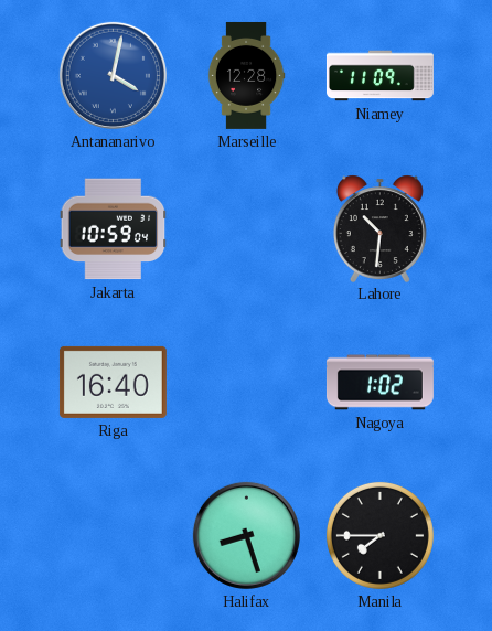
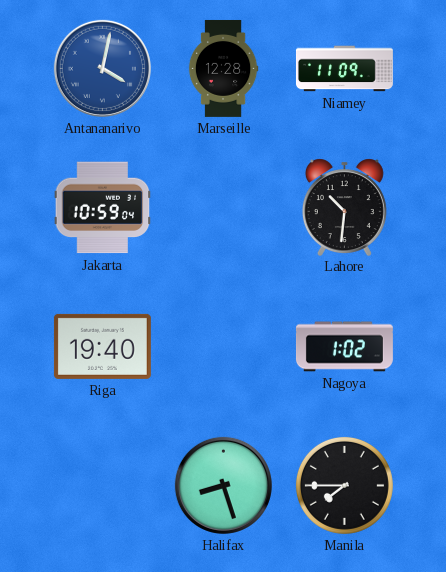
Riga: 16:40 -> 19:40
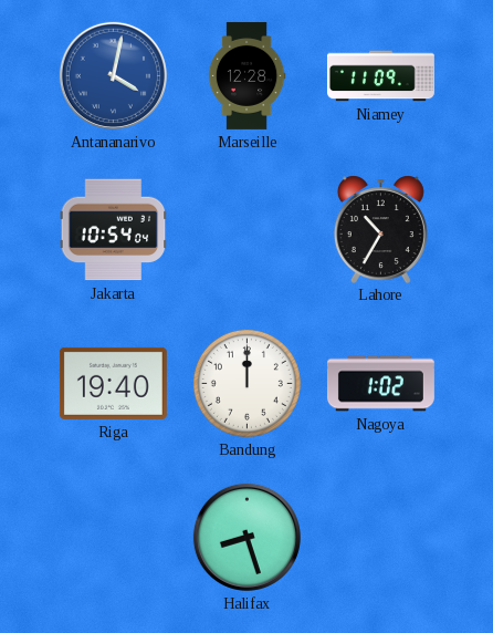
Jakarta: 10:59 -> 10:54
Lahore: 10:31 -> 10:35
Bandung: none -> 12:00
Manila: 7:45 -> none
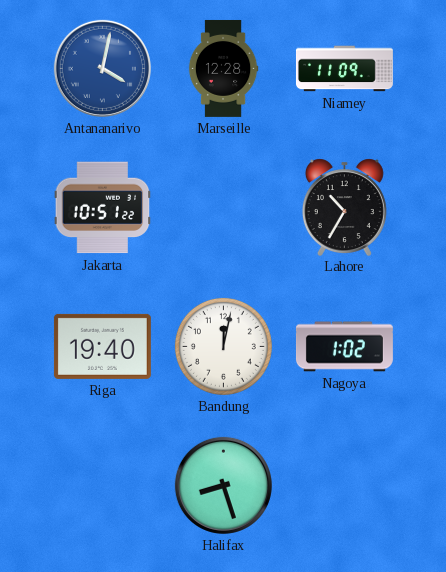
Jakarta: 10:54 -> 10:51
Bandung: 12:00 -> 12:02
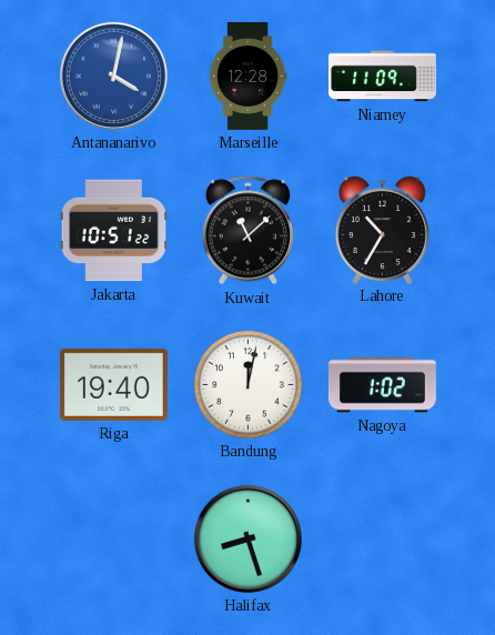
Kuwait: none -> 11:08
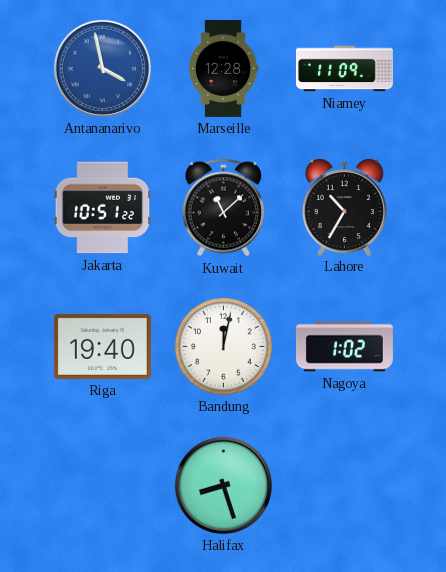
Antananarivo: 4:02 -> 3:58
